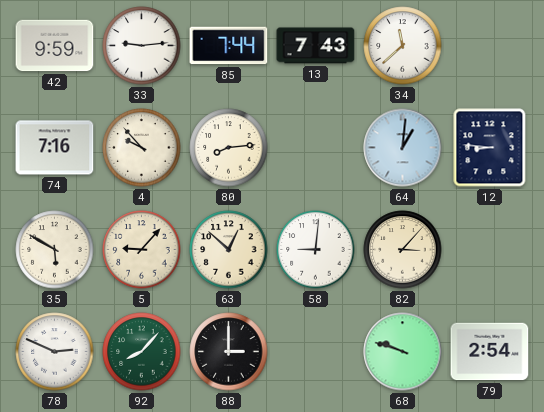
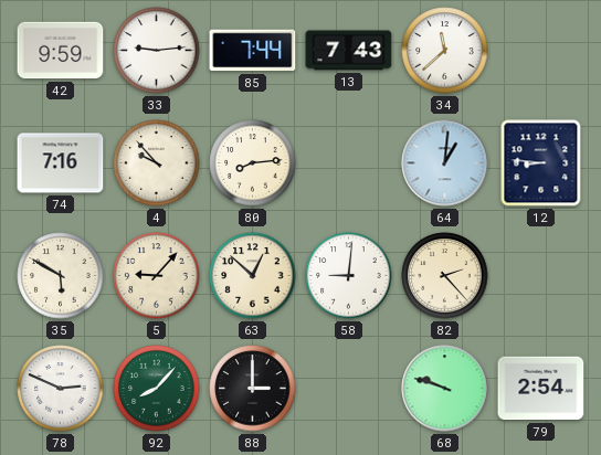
82: 3:07 -> 2:23
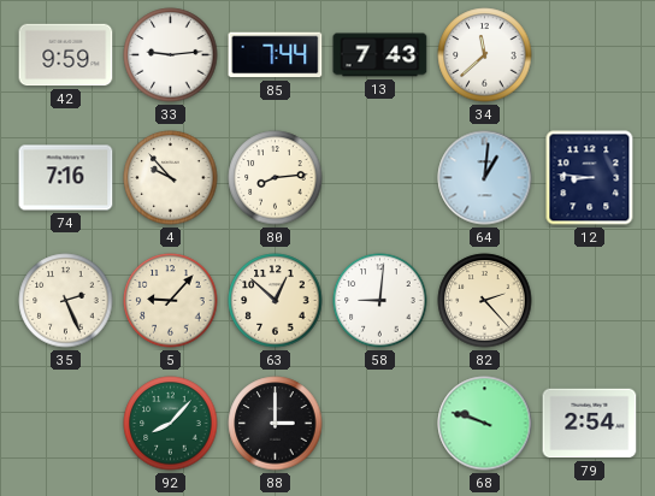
35: 5:50 -> 2:26
78: 2:49 -> none
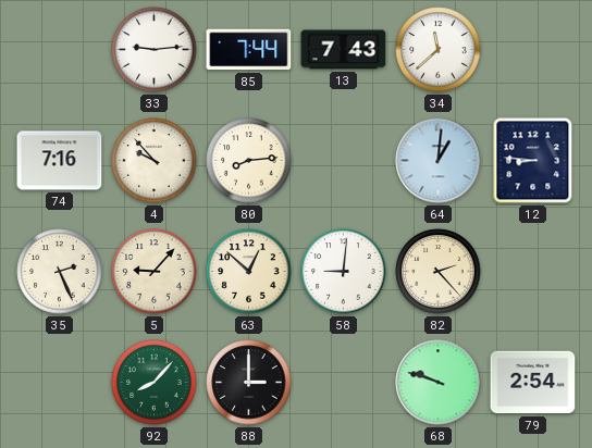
42: 9:59 -> none
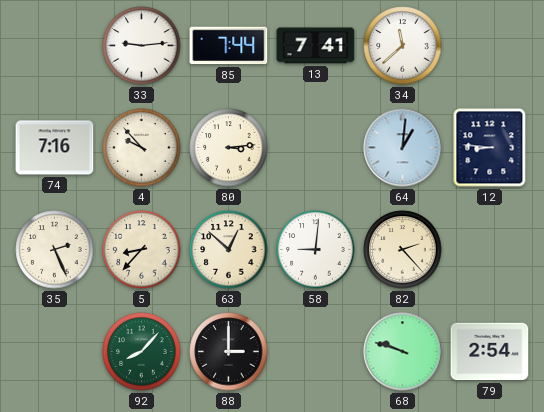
13: 7:43 -> 7:41
80: 8:14 -> 3:14
5: 9:07 -> 8:37
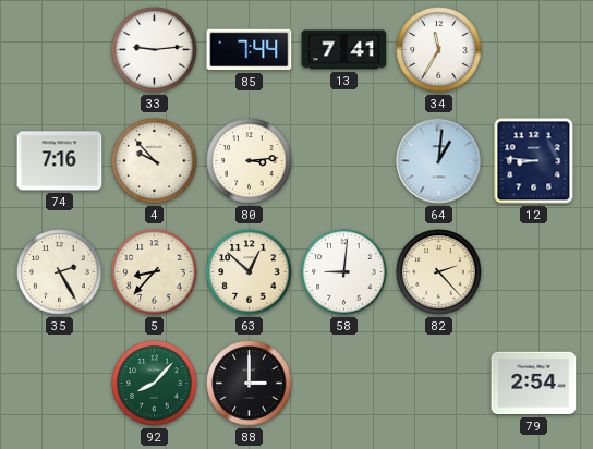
34: 11:38 -> 11:35
35: 2:26 -> 2:25
68: 9:48 -> none
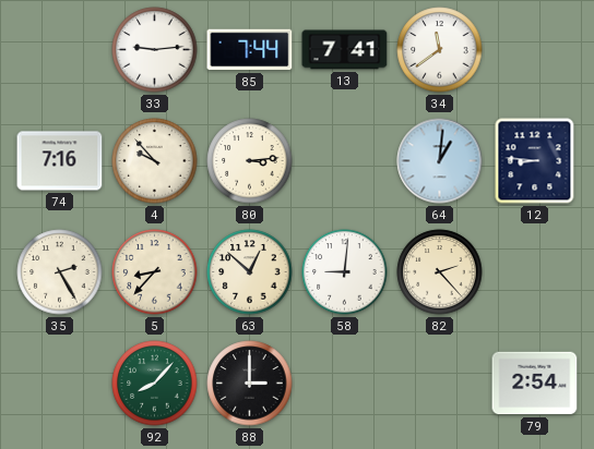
34: 11:35 -> 11:39
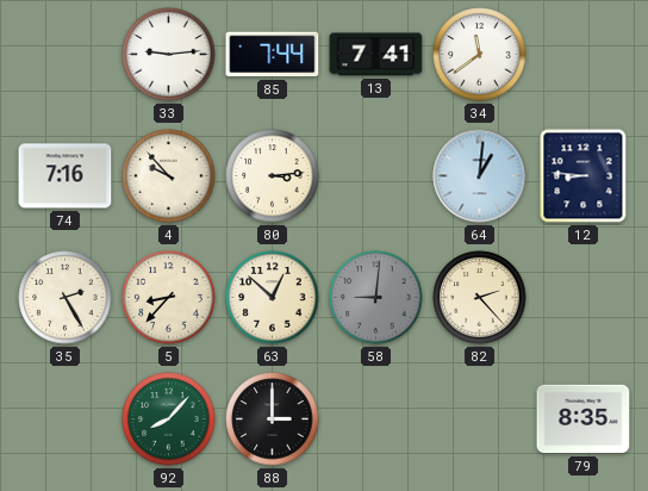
58 dial: white -> grey
79: 2:54 -> 8:35
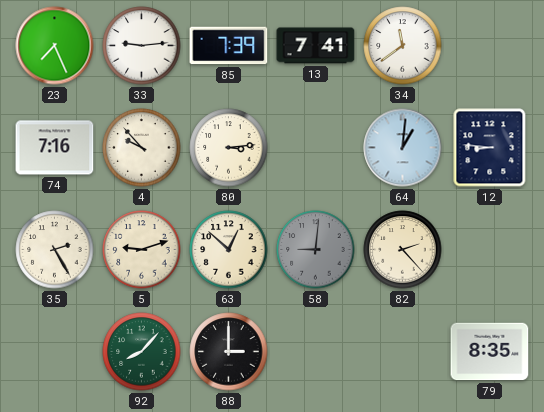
23: none -> 7:26
85: 7:44 -> 7:39
5: 8:37 -> 9:12
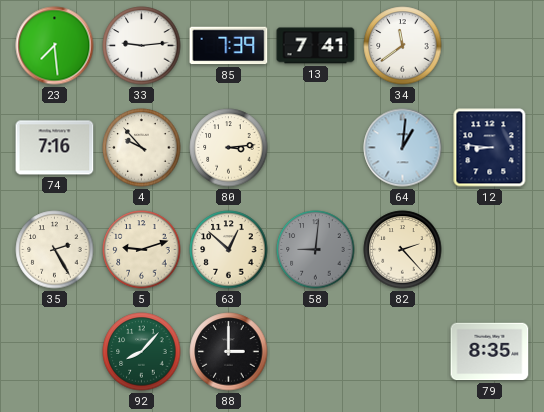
23: 7:26 -> 7:29
